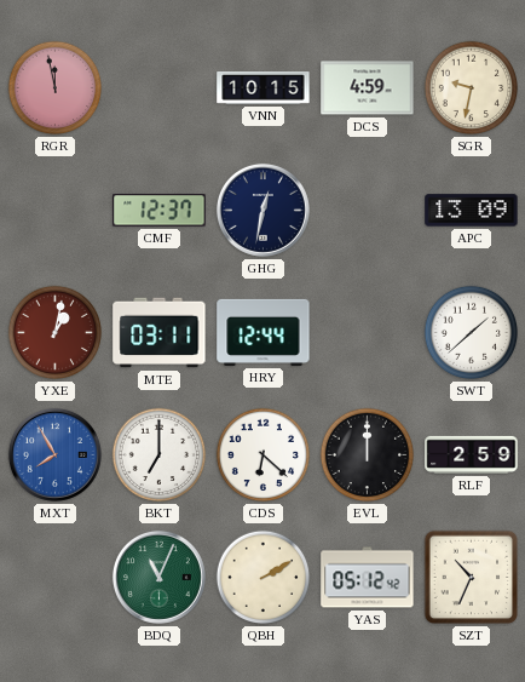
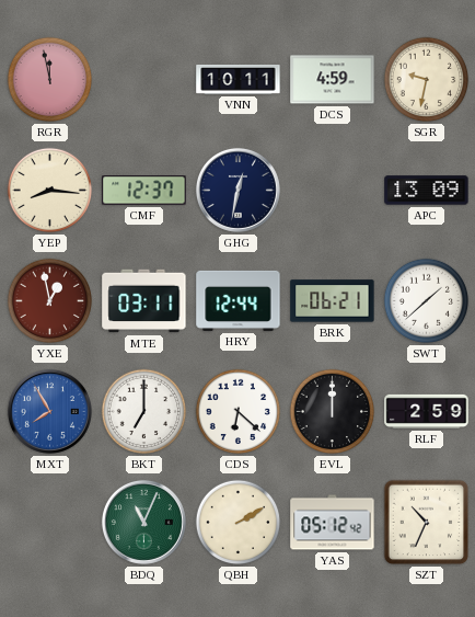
VNN: 10:15 -> 10:11
YEP: none -> 8:16
YXE: 1:02 -> 12:58
BRK: none -> 06:21
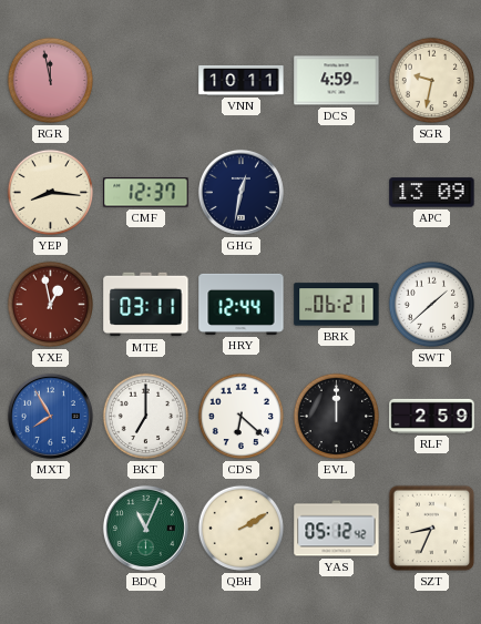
SZT: 10:34 -> 8:34
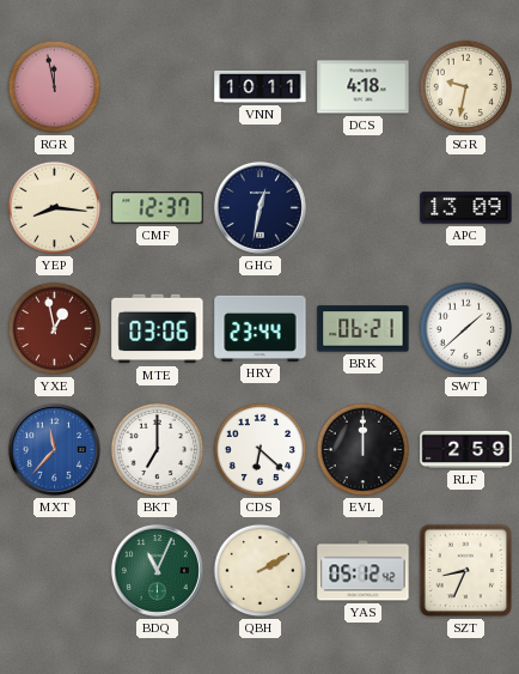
DCS: 4:59 -> 4:18
MTE: 03:11 -> 03:06
HRY: 12:44 -> 23:44
MXT: 7:55 -> 11:37
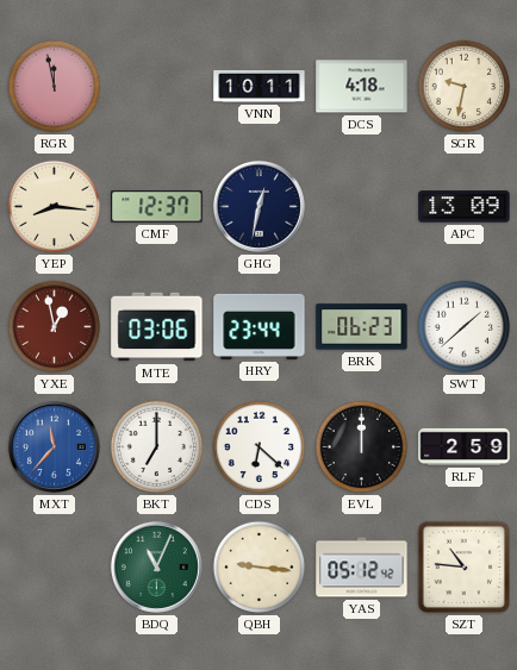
BRK: 06:21 -> 06:23
QBH: 2:10 -> 9:16
SZT: 8:34 -> 10:46
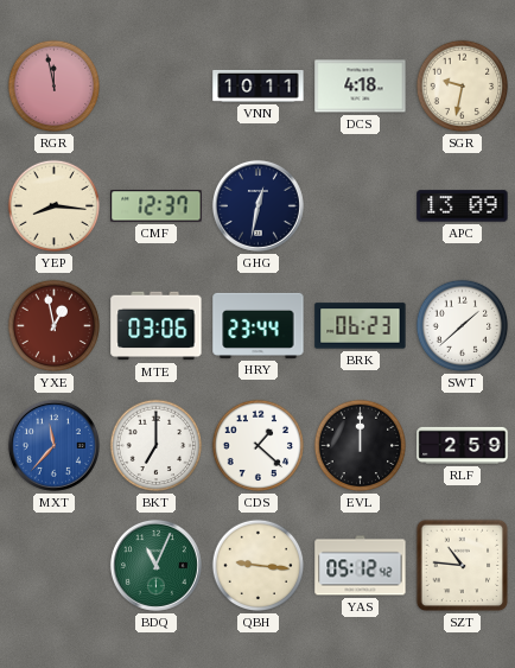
CDS: 6:22 -> 1:22
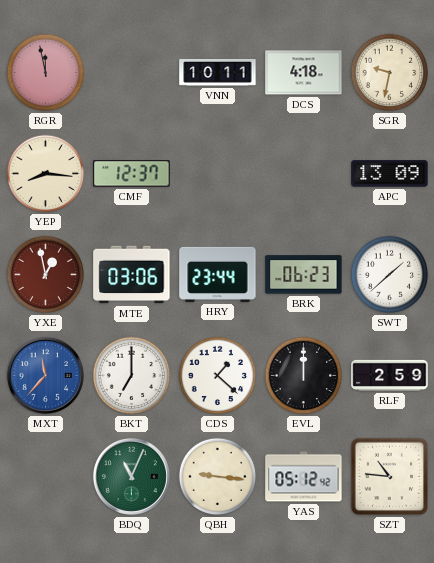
GHG: 12:32 -> none
